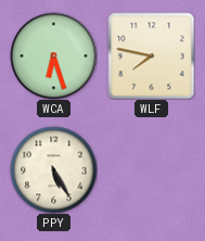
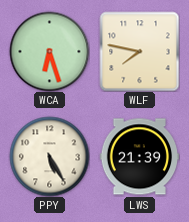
LWS: none -> 21:39
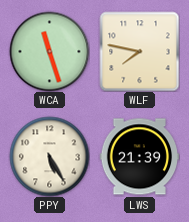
WCA: 6:27 -> 11:27
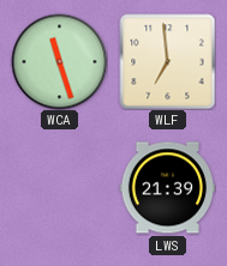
WLF: 7:47 -> 6:59
PPY: 5:25 -> none
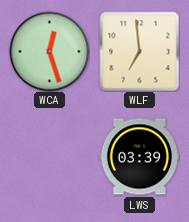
WCA: 11:27 -> 12:27
LWS: 21:39 -> 03:39
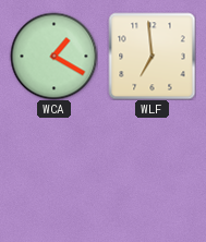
WCA: 12:27 -> 1:20
LWS: 03:39 -> none
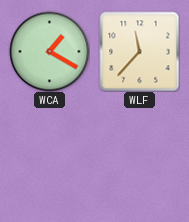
WLF: 6:59 -> 11:37
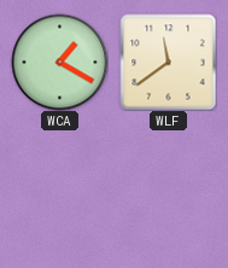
WLF: 11:37 -> 11:39
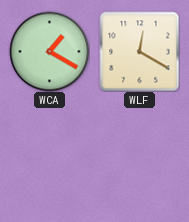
WLF: 11:39 -> 12:20
